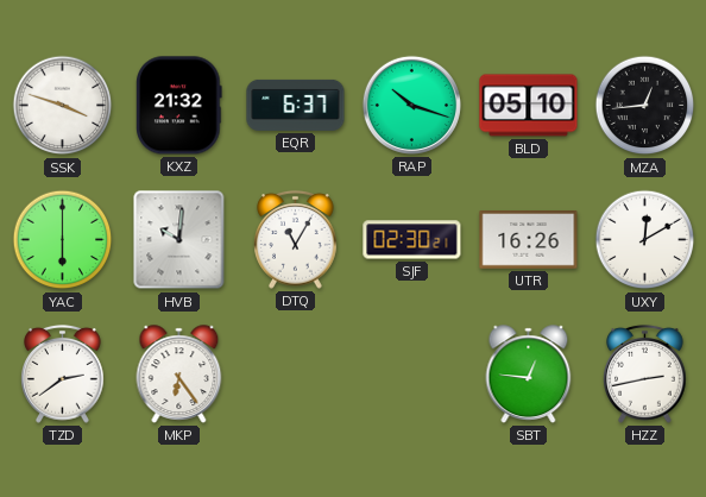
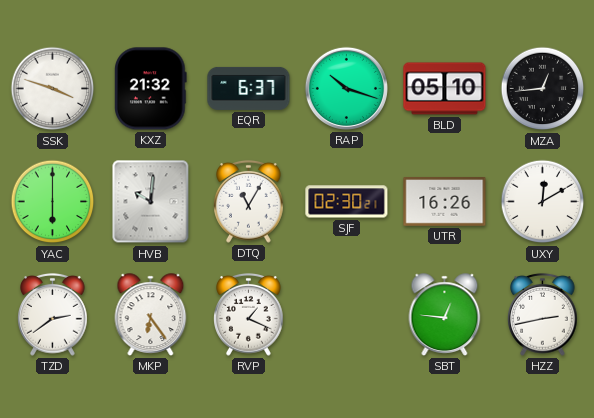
RVP: none -> 1:19
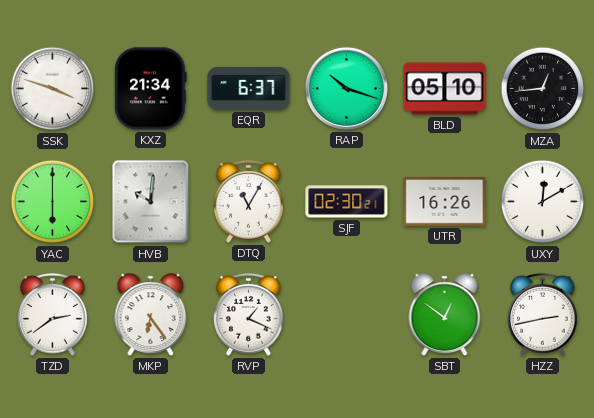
KXZ: 21:32 -> 21:34
SBT: 12:46 -> 12:51
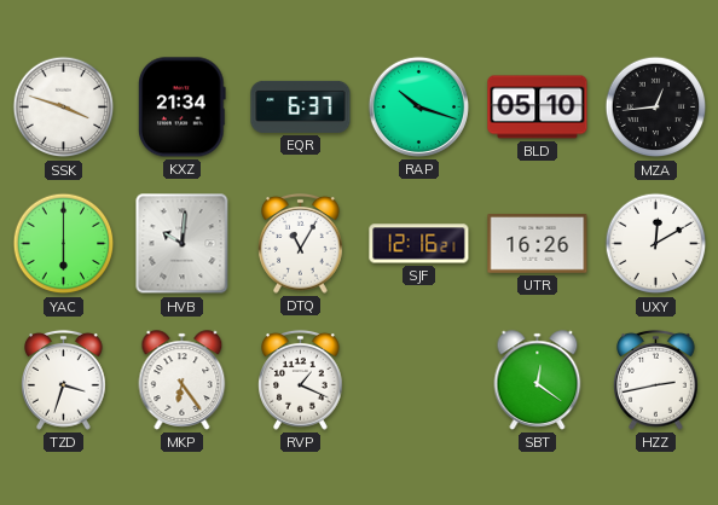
SJF: 02:30 -> 12:16
TZD: 2:39 -> 3:33
SBT: 12:51 -> 12:21
